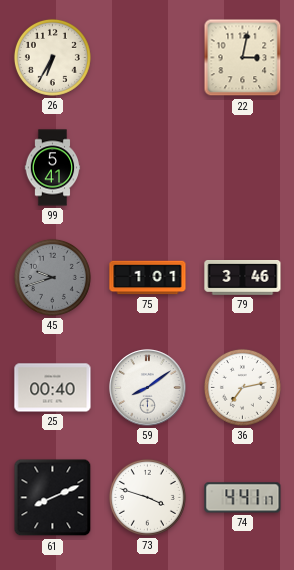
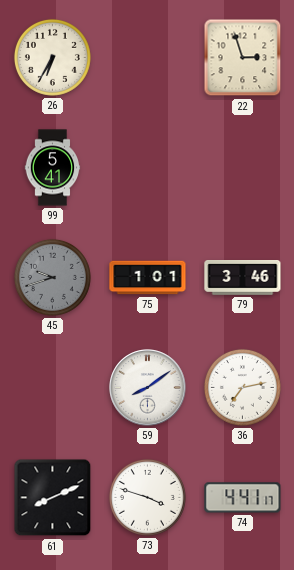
22: 3:02 -> 2:57
25: 00:40 -> none
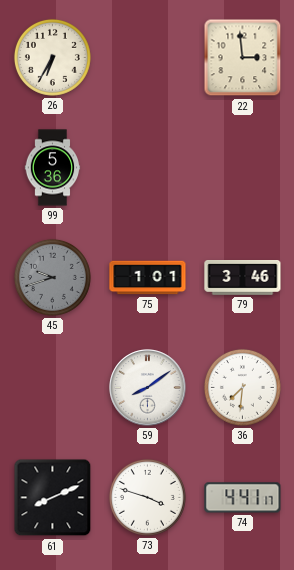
22: 2:57 -> 2:59
99: 5:41 -> 5:36
36: 7:13 -> 7:31
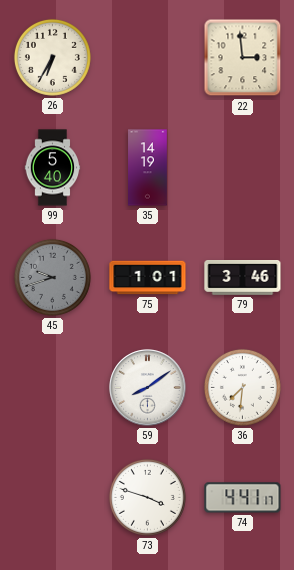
99: 5:36 -> 5:40
35: none -> 14:19
61: 8:11 -> none
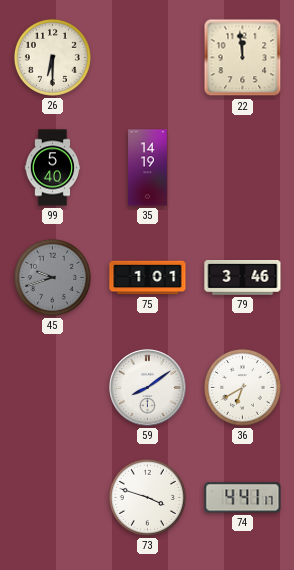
26: 6:35 -> 6:30
22: 2:59 -> 11:59
36: 7:31 -> 6:40
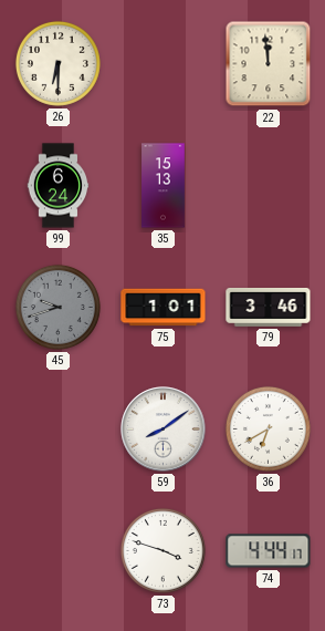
99: 5:40 -> 6:24
35: 14:19 -> 15:13
74: 4:41 -> 4:44
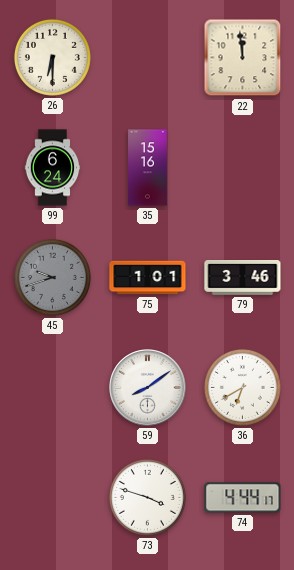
35: 15:13 -> 15:16
